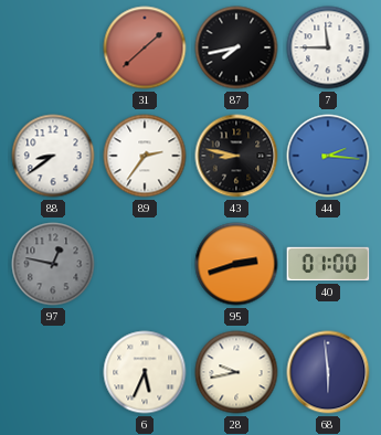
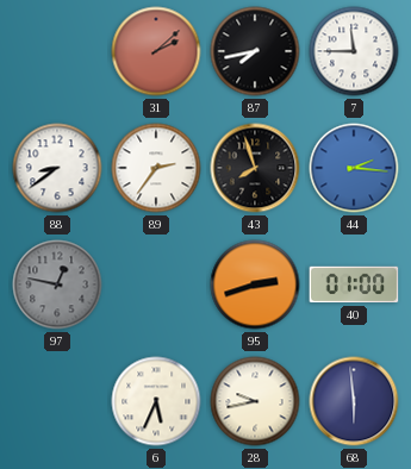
31: 1:38 -> 2:08
43: 8:47 -> 7:57
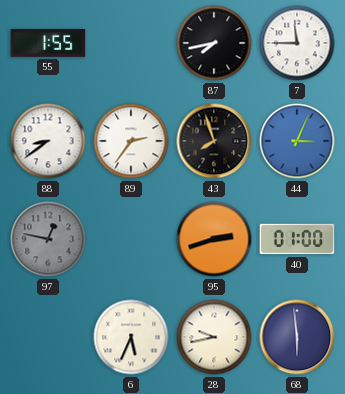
55: none -> 1:55
31: 2:08 -> none
44: 2:16 -> 3:04
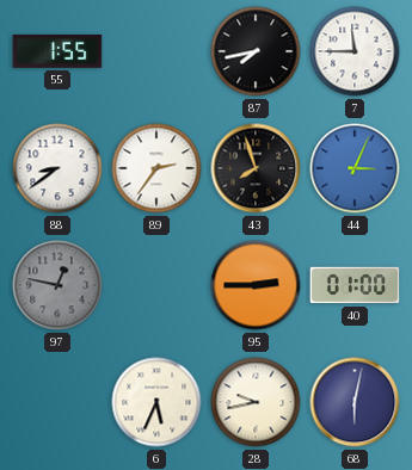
95: 2:42 -> 2:45
68: 5:59 -> 6:02
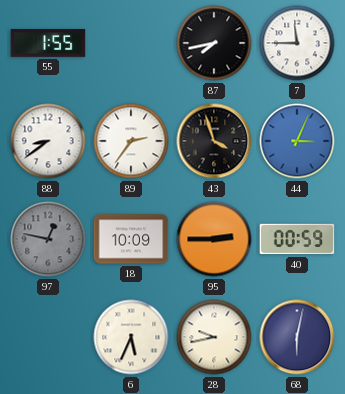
43: 7:57 -> 3:57
18: none -> 10:09
40: 01:00 -> 00:59
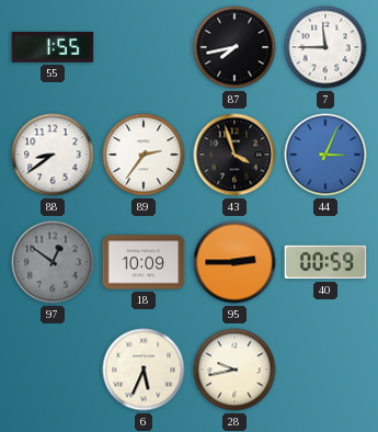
97: 12:47 -> 12:51
68: 6:02 -> none
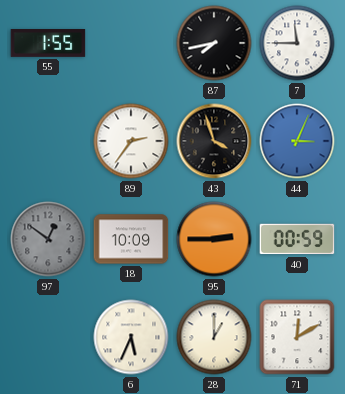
88: 8:39 -> none
28: 9:43 -> 1:00
71: none -> 12:10
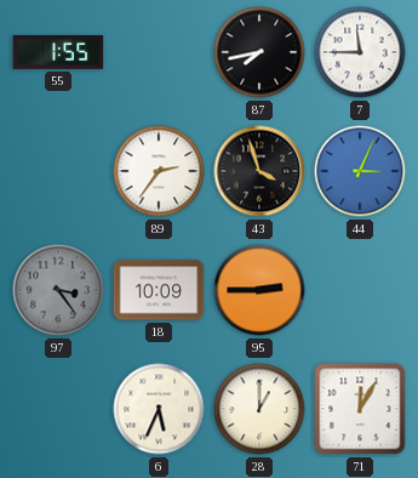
97: 12:51 -> 3:24
40: 00:59 -> none
71: 12:10 -> 12:05
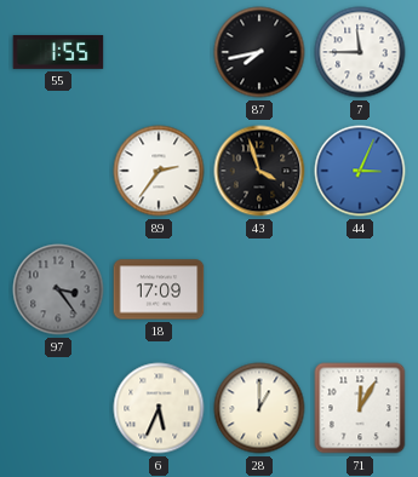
18: 10:09 -> 17:09
95: 2:45 -> none
